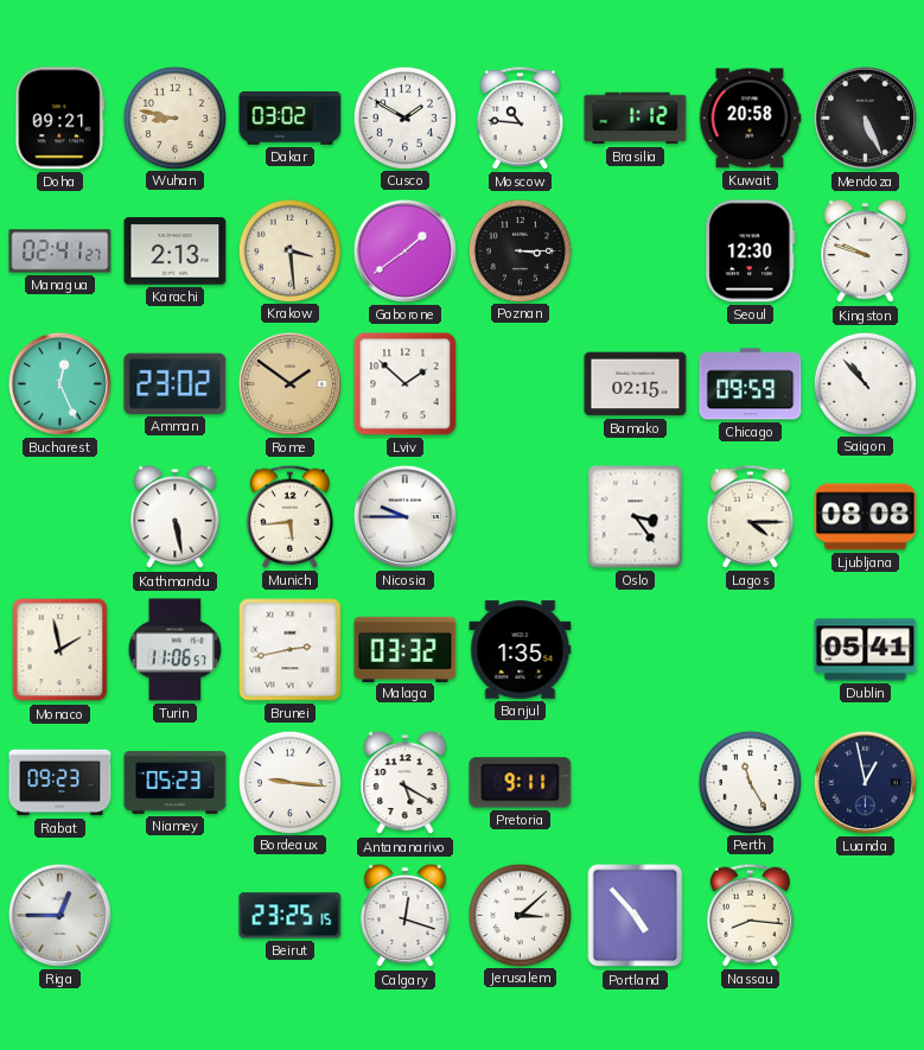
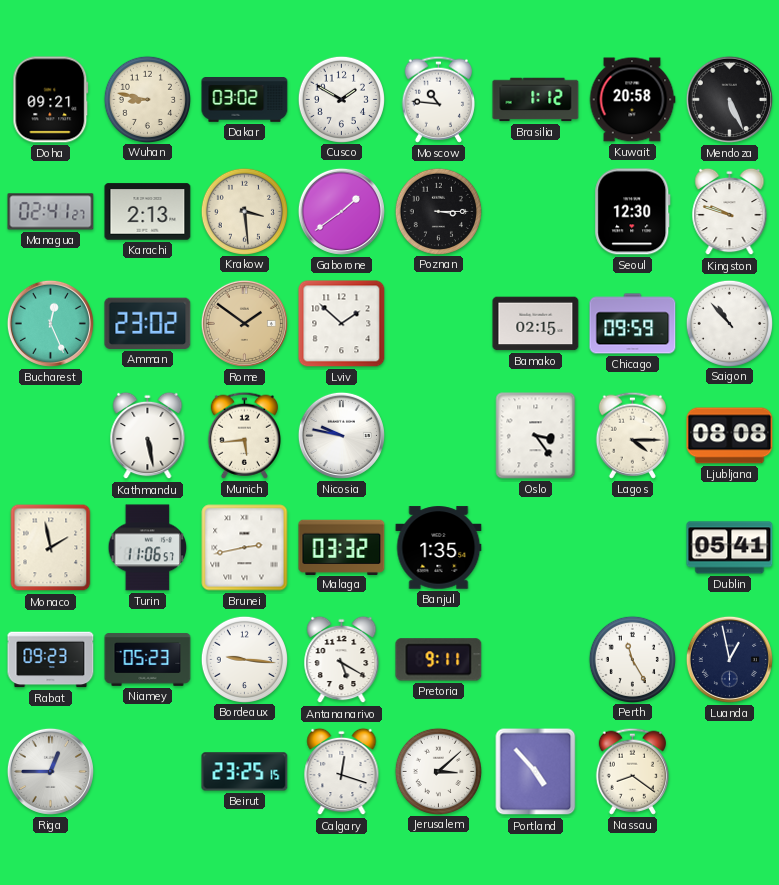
Nicosia: 9:45 -> 9:47
Nassau: 8:16 -> 8:21
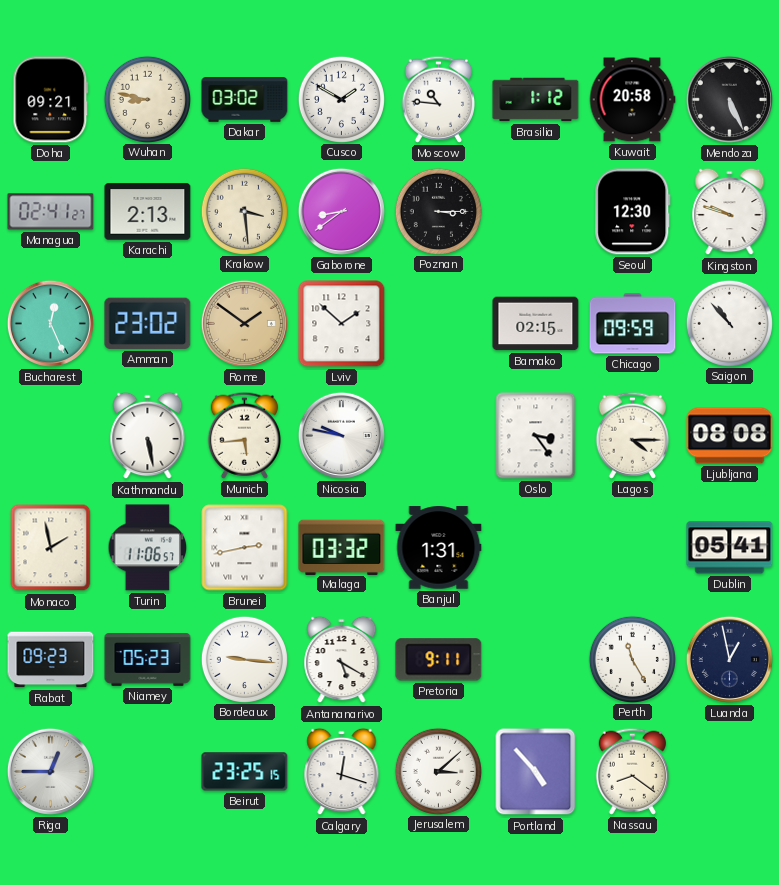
Gaborone: 1:39 -> 8:39
Banjul: 1:35 -> 1:31
